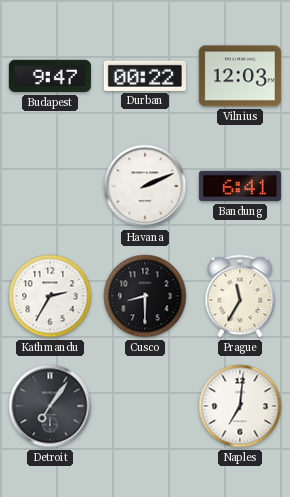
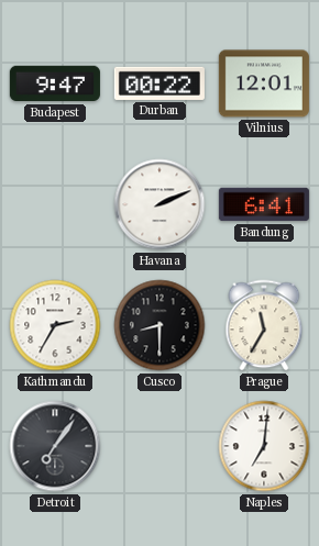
Vilnius: 12:03 -> 12:01
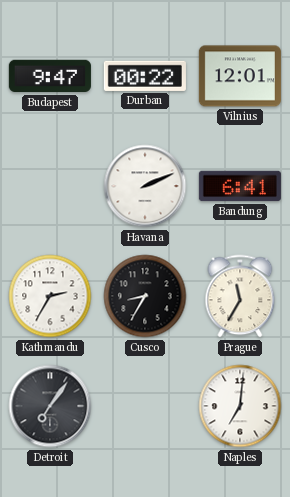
Cusco: 8:30 -> 8:35
